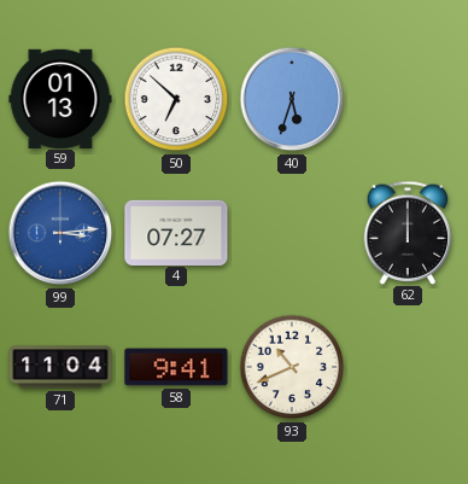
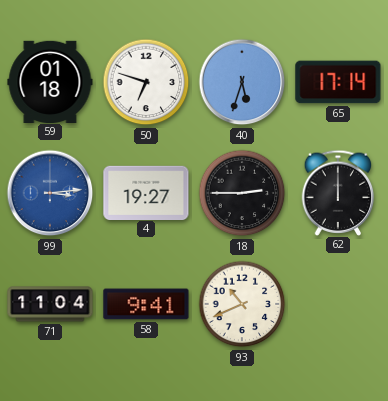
59: 01:13 -> 01:18
50: 6:52 -> 6:48
65: none -> 17:14
4: 07:27 -> 19:27
18: none -> 2:45
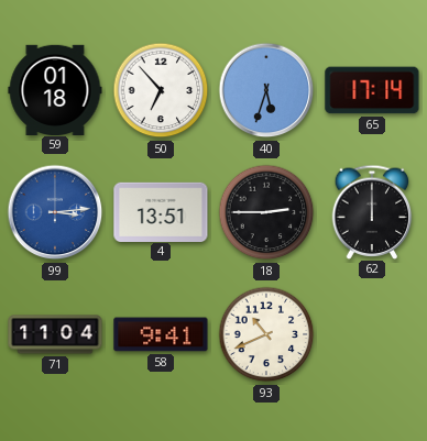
50: 6:48 -> 6:53
4: 19:27 -> 13:51
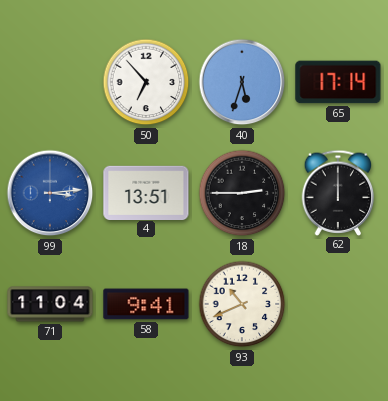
59: 01:18 -> none
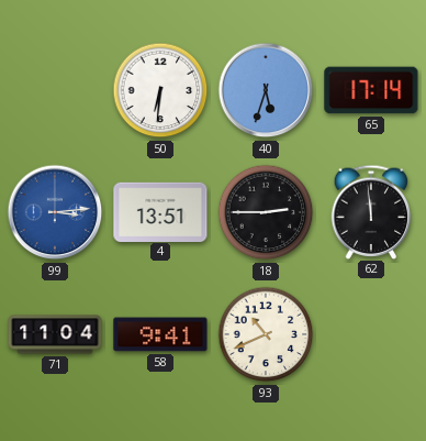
50: 6:53 -> 6:31
62: 12:00 -> 11:59
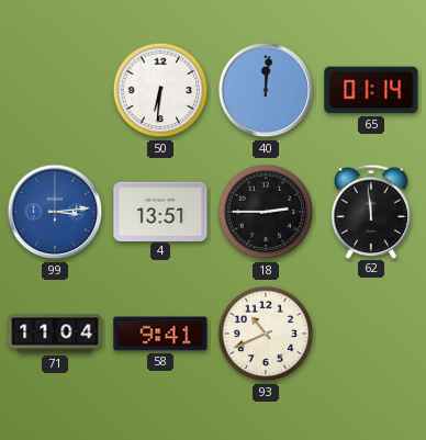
40: 5:33 -> 12:01
65: 17:14 -> 01:14
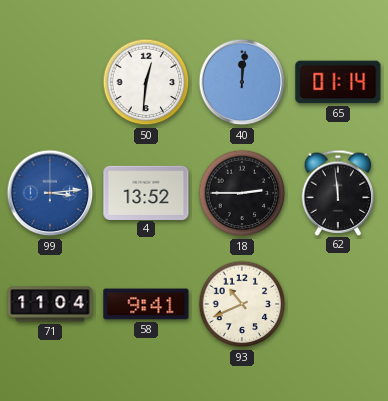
50: 6:31 -> 12:31
4: 13:51 -> 13:52
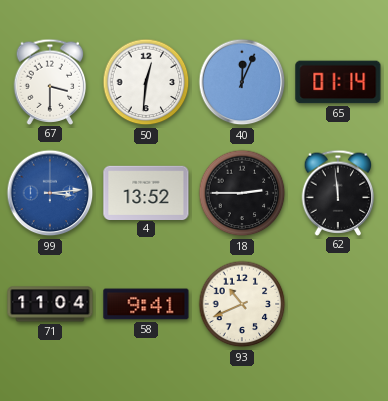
67: none -> 3:30
40: 12:01 -> 12:04
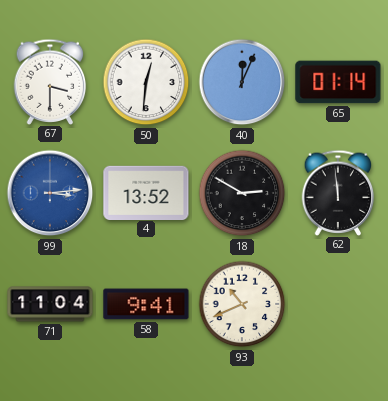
18: 2:45 -> 2:50
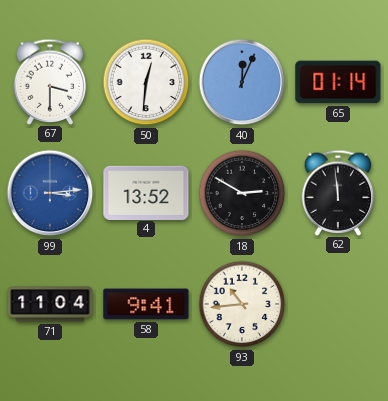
93: 10:41 -> 10:44
